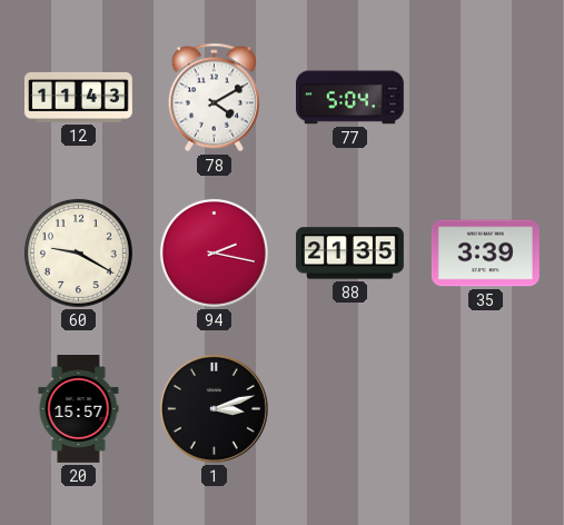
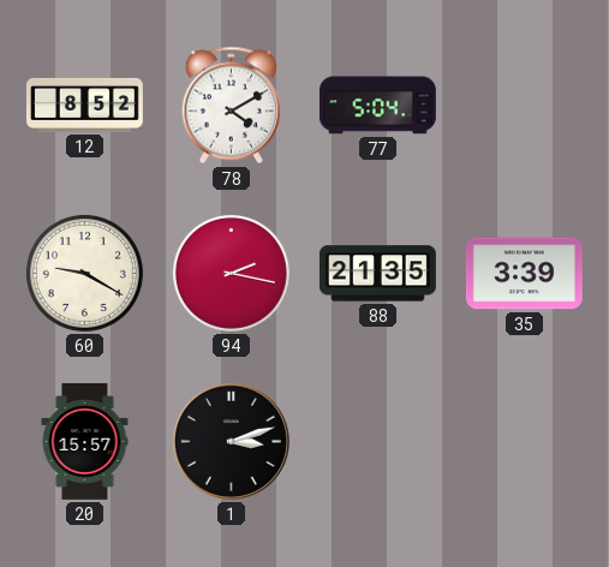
12: 11:43 -> 8:52
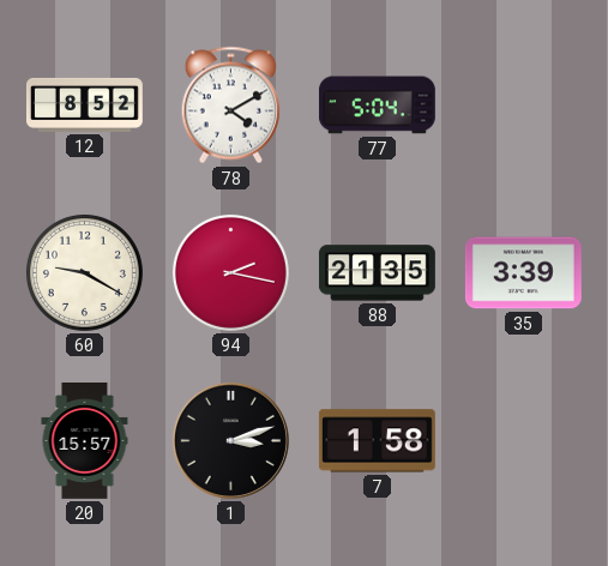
7: none -> 1:58
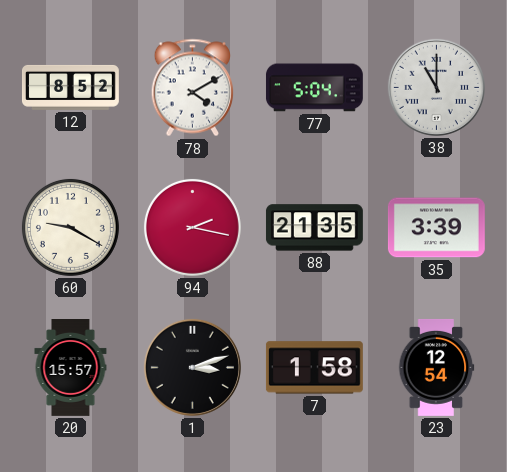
38: none -> 11:00
23: none -> 12:54
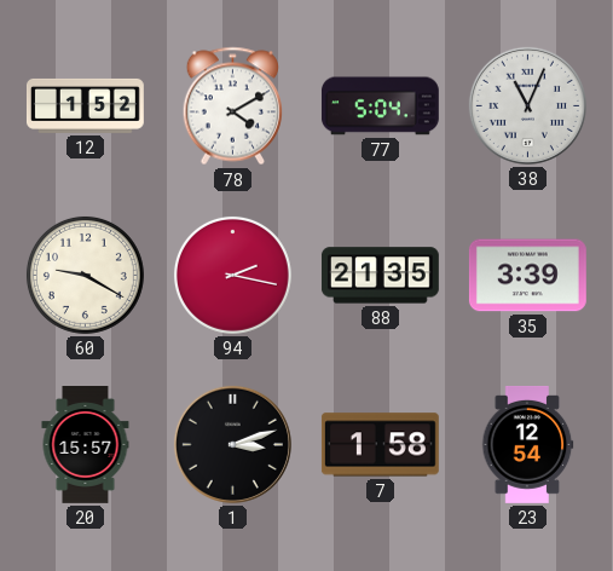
12: 8:52 -> 1:52
38: 11:00 -> 11:04
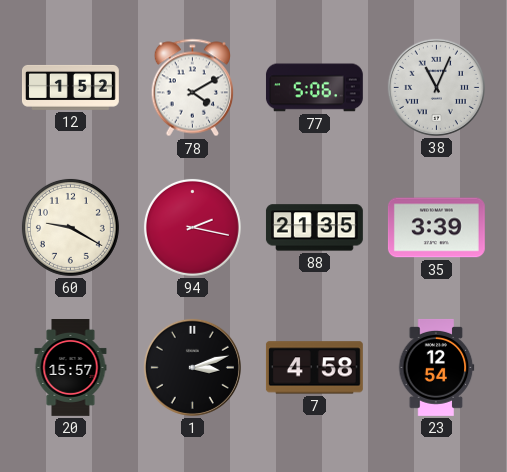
77: 5:04 -> 5:06
7: 1:58 -> 4:58
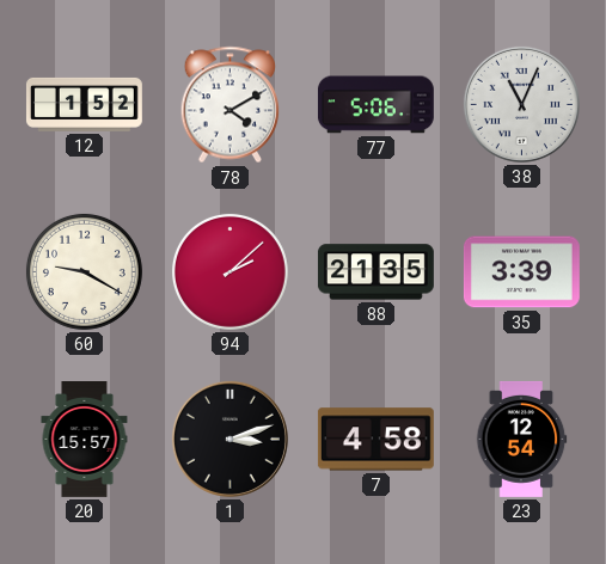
94: 2:17 -> 2:08
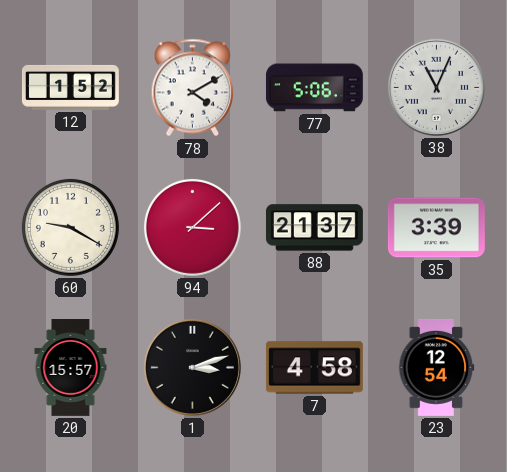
94: 2:08 -> 3:08
88: 21:35 -> 21:37
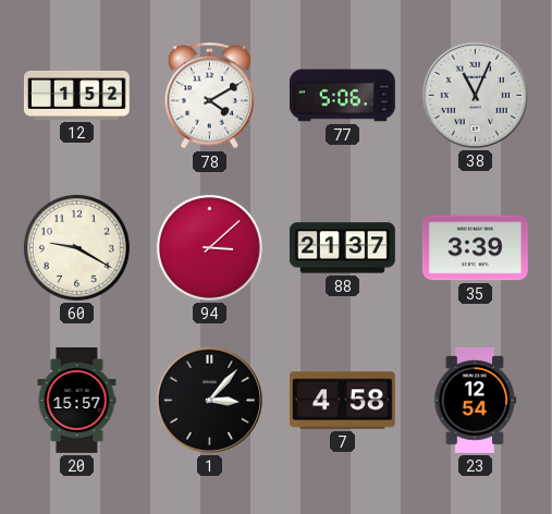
1: 3:12 -> 3:07
